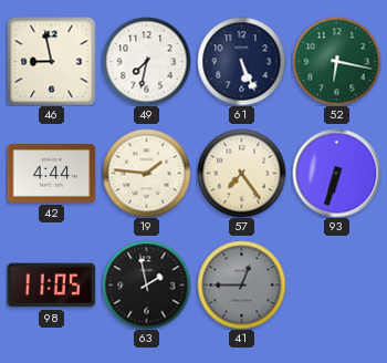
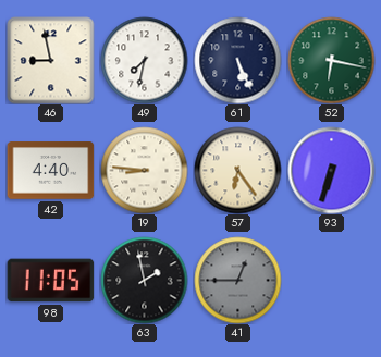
42: 4:44 -> 4:40
19: 1:46 -> 8:46
57: 7:24 -> 6:24
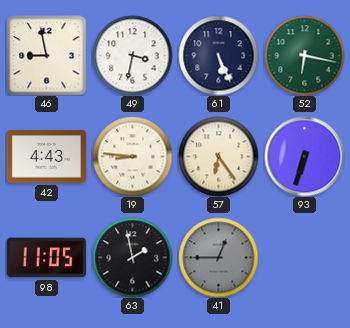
49: 7:32 -> 3:32
42: 4:40 -> 4:43
